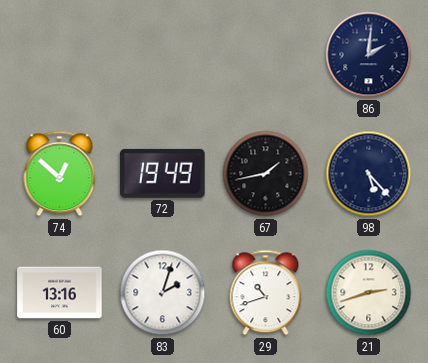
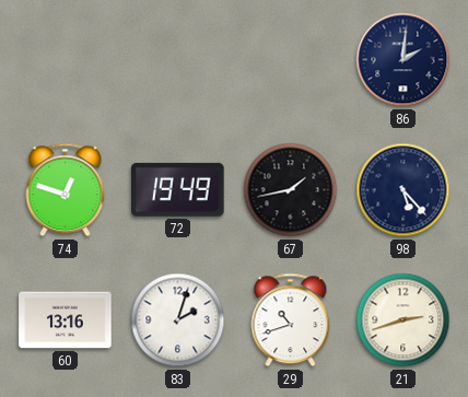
74: 12:52 -> 12:48
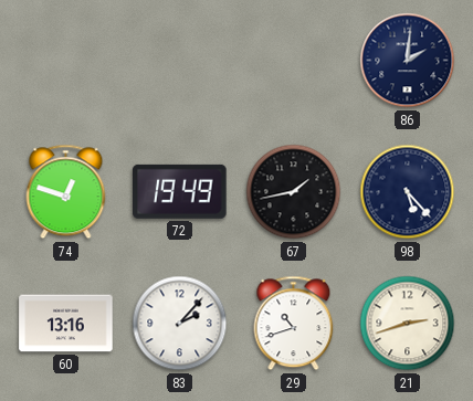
83: 2:03 -> 2:07
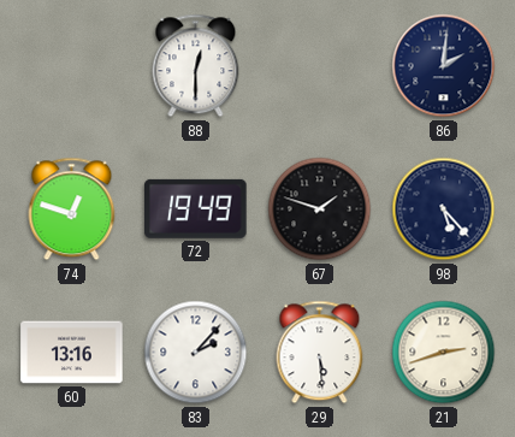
88: none -> 12:30
67: 1:43 -> 1:48
29: 10:42 -> 5:29
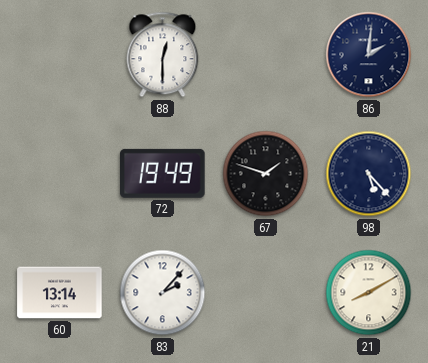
74: 12:48 -> none
60: 13:16 -> 13:14
29: 5:29 -> none
21: 2:42 -> 8:10
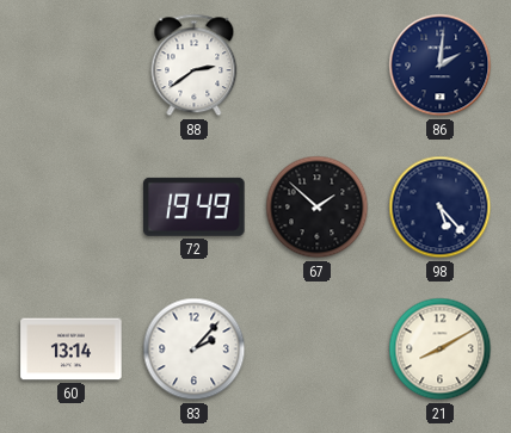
88: 12:30 -> 2:39
67: 1:48 -> 1:52
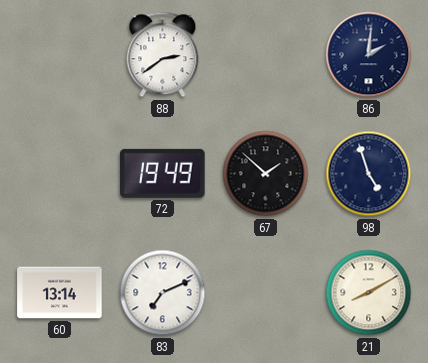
98: 5:23 -> 4:57
83: 2:07 -> 7:11
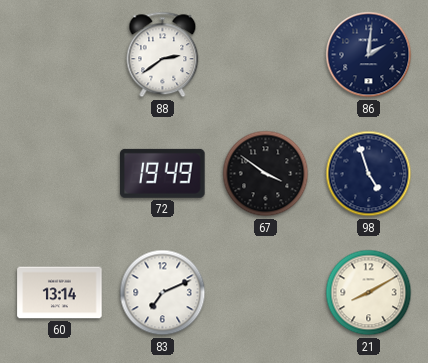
67: 1:52 -> 3:51
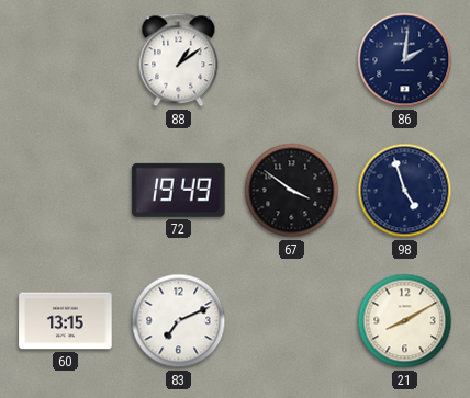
88: 2:39 -> 1:09
60: 13:14 -> 13:15
